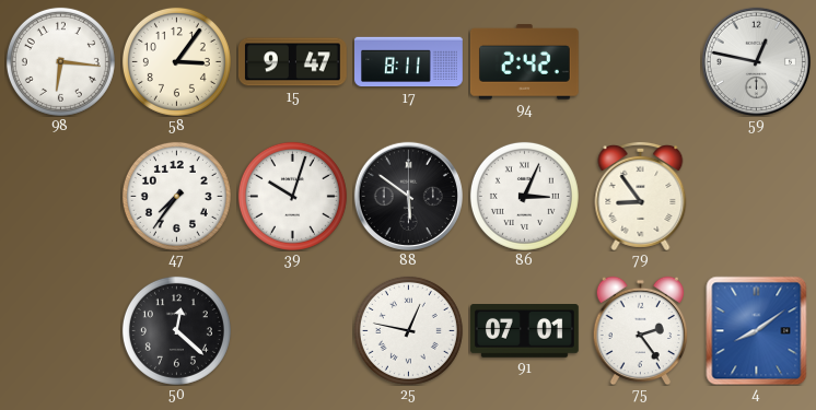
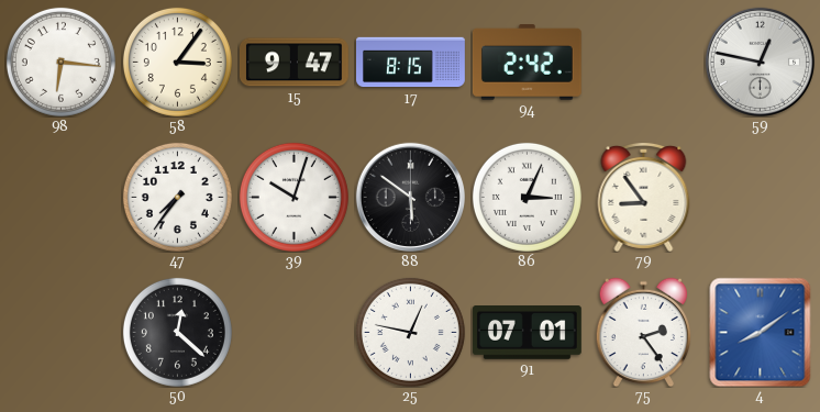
17: 8:11 -> 8:15
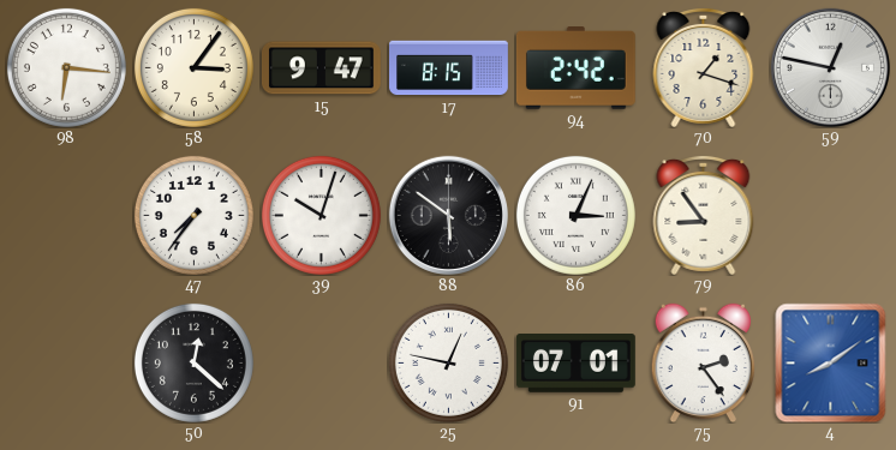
70: none -> 1:18
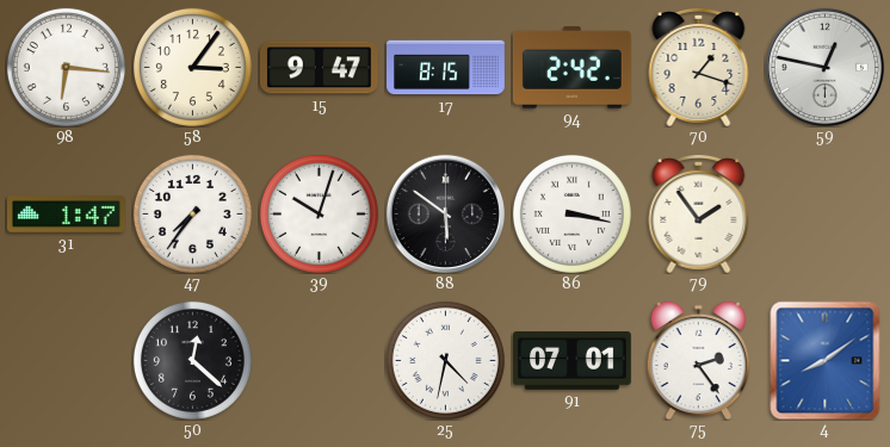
31: none -> 1:47
86: 3:04 -> 3:17
79: 8:54 -> 1:54
25: 12:47 -> 4:32
